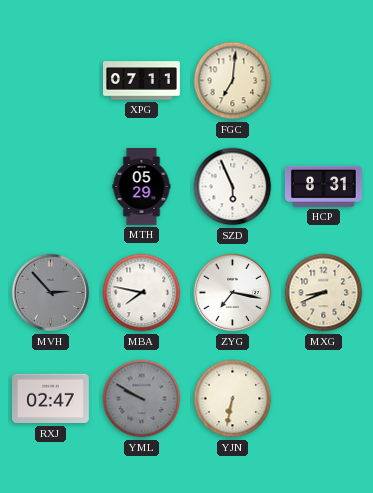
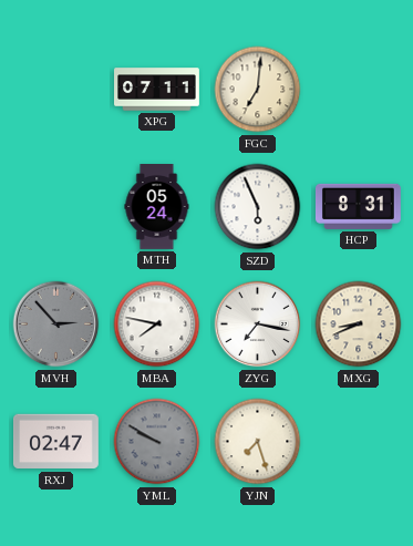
MTH: 05:29 -> 05:24
YJN: 6:32 -> 7:27
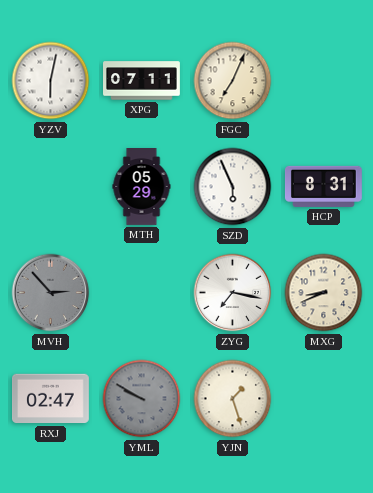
YZV: none -> 6:02
FGC: 7:01 -> 7:04
MTH: 05:24 -> 05:29
MBA: 7:47 -> none
YJN: 7:27 -> 1:27
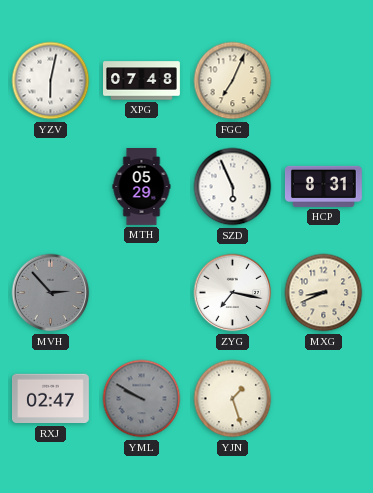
XPG: 07:11 -> 07:48
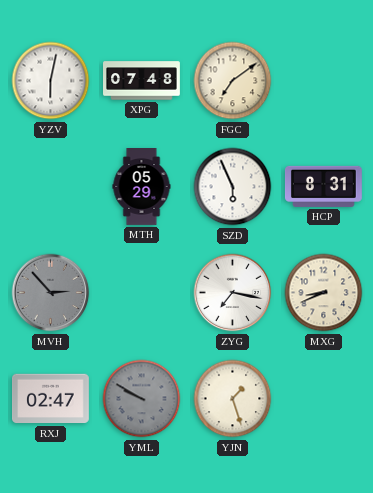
FGC: 7:04 -> 7:09
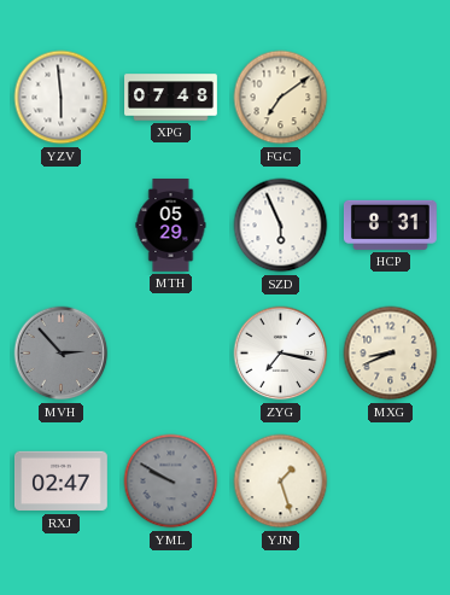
YZV: 6:02 -> 5:59
